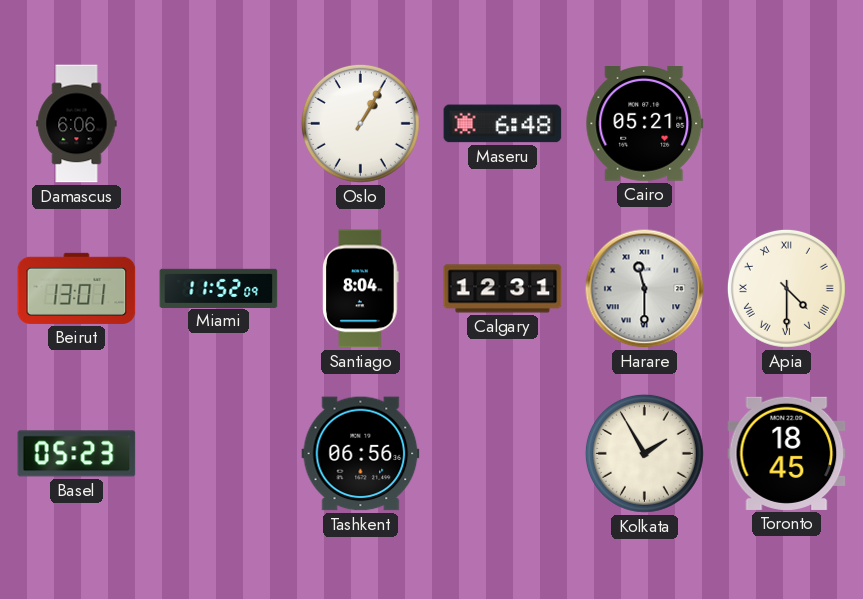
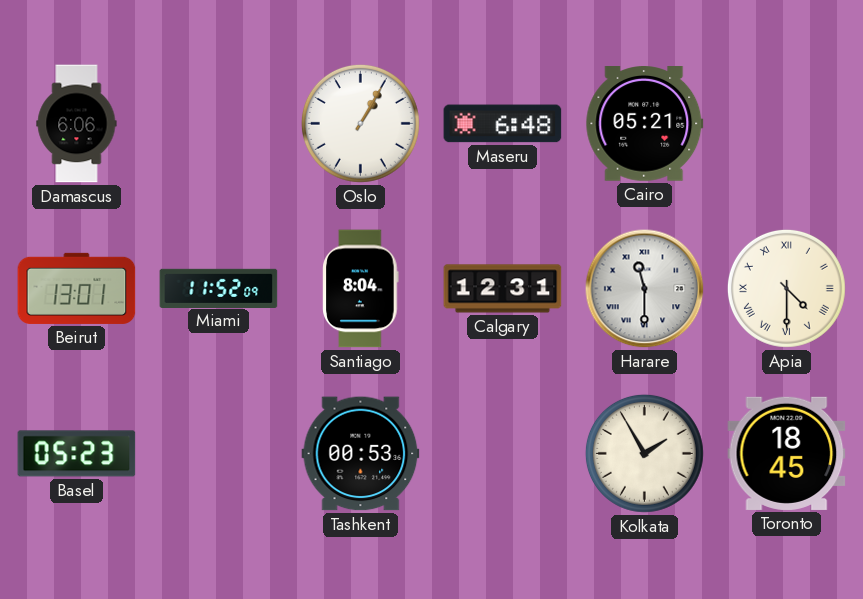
Tashkent: 06:56 -> 00:53
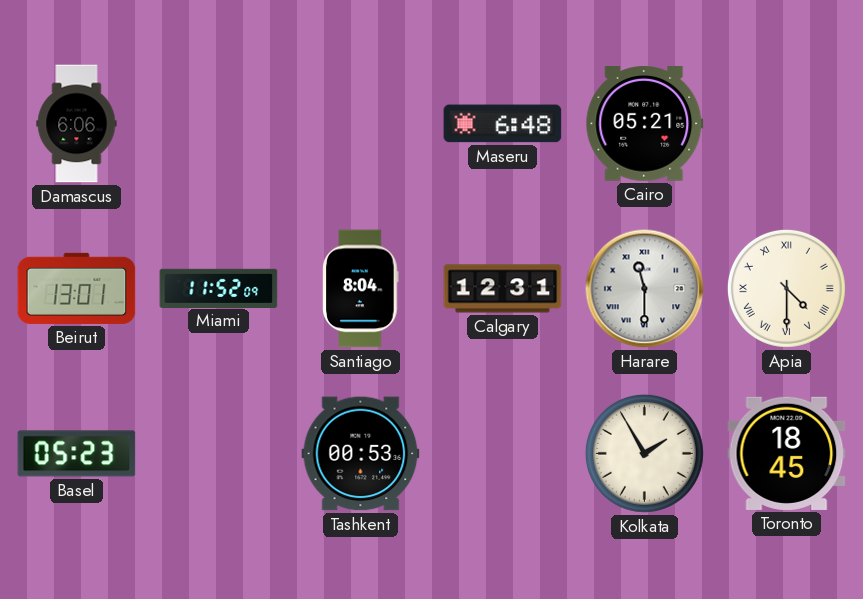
Oslo: 1:05 -> none
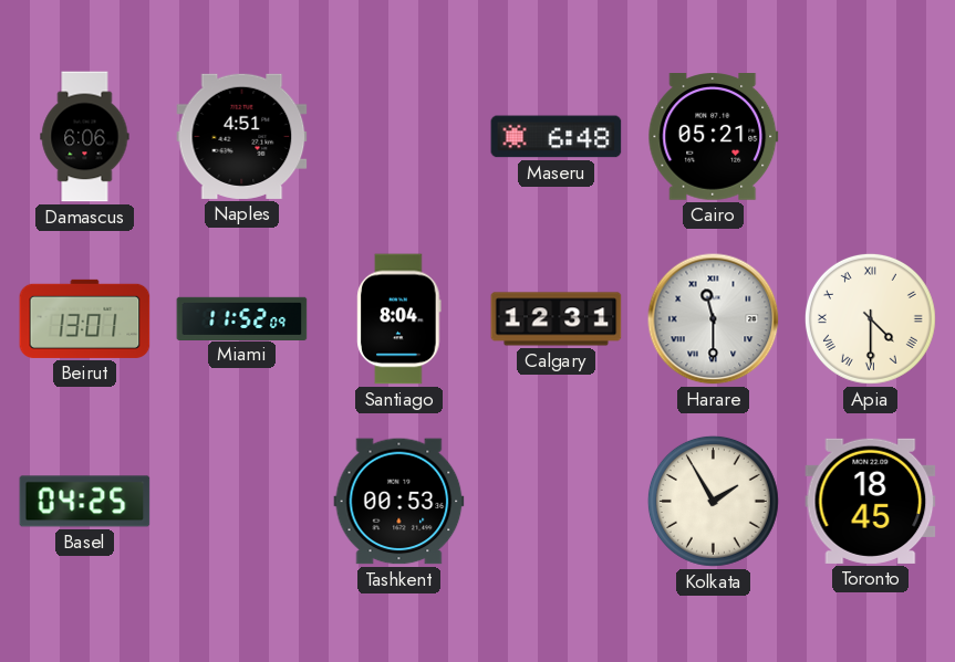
Naples: none -> 4:51
Basel: 05:23 -> 04:25
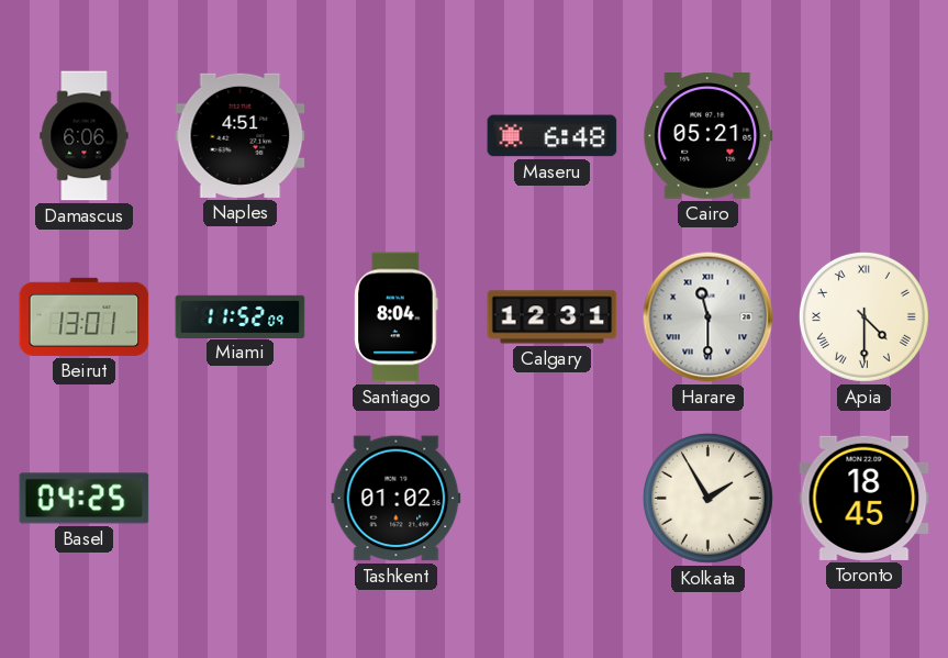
Tashkent: 00:53 -> 01:02
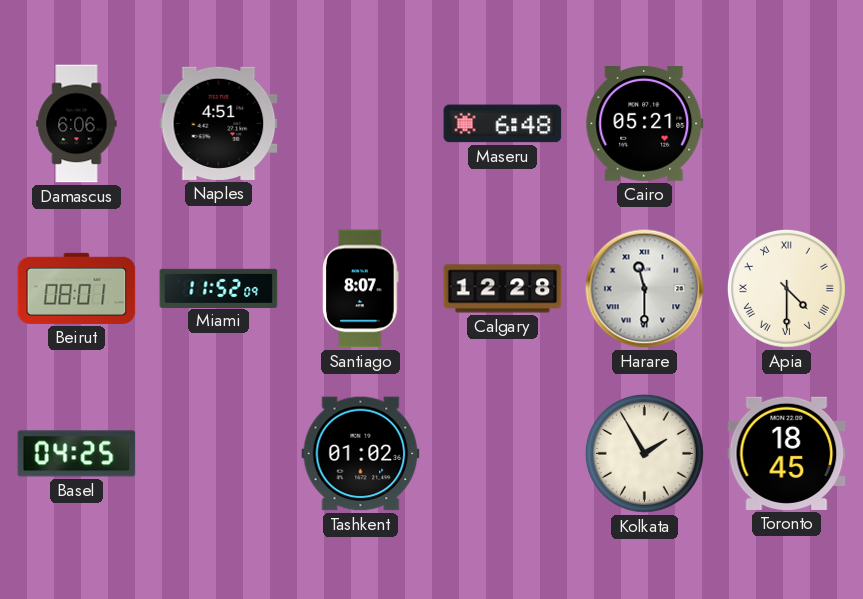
Beirut: 13:01 -> 08:01
Santiago: 8:04 -> 8:07
Calgary: 12:31 -> 12:28
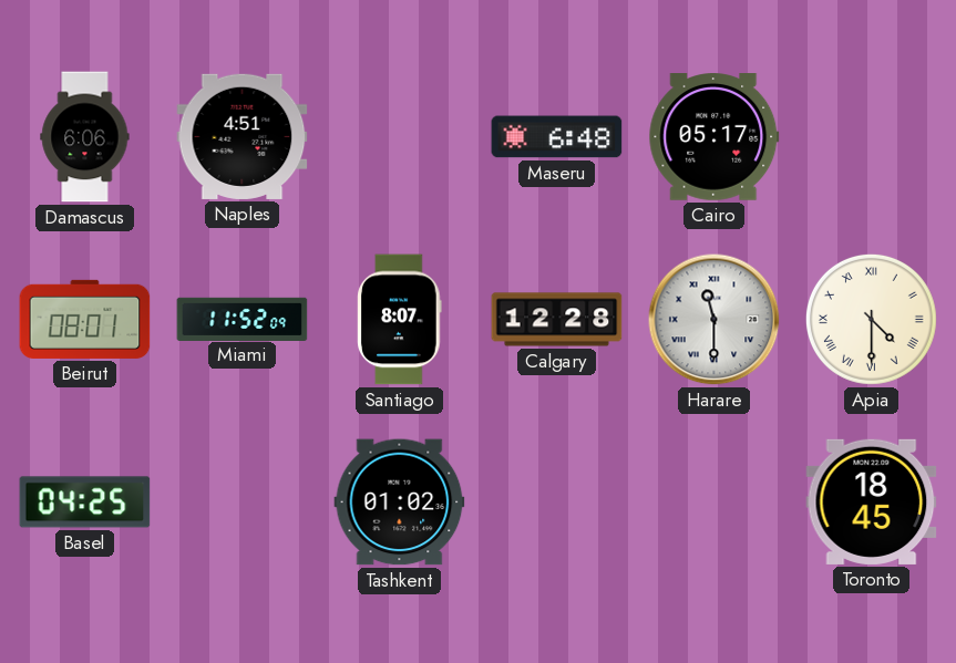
Cairo: 05:21 -> 05:17
Kolkata: 1:55 -> none
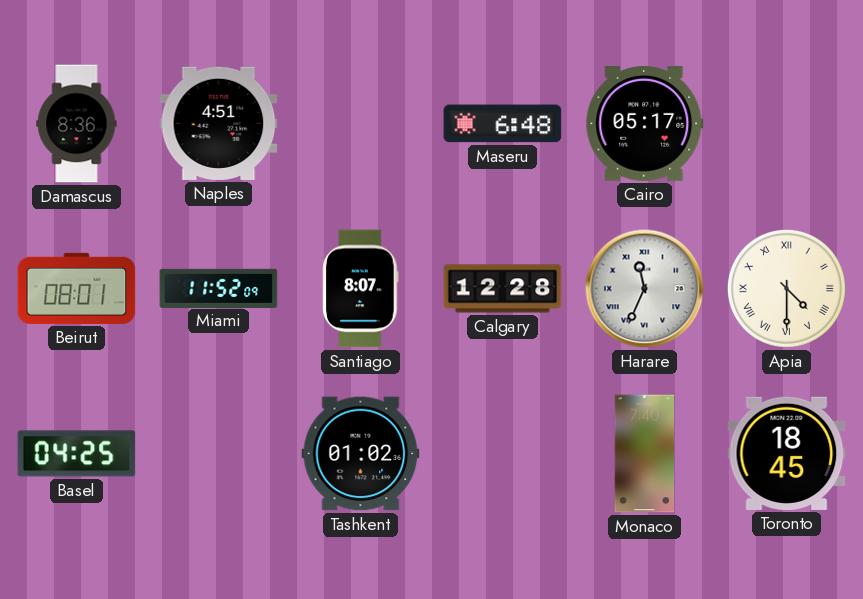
Damascus: 6:06 -> 8:36
Harare: 11:30 -> 11:34
Monaco: none -> 7:40
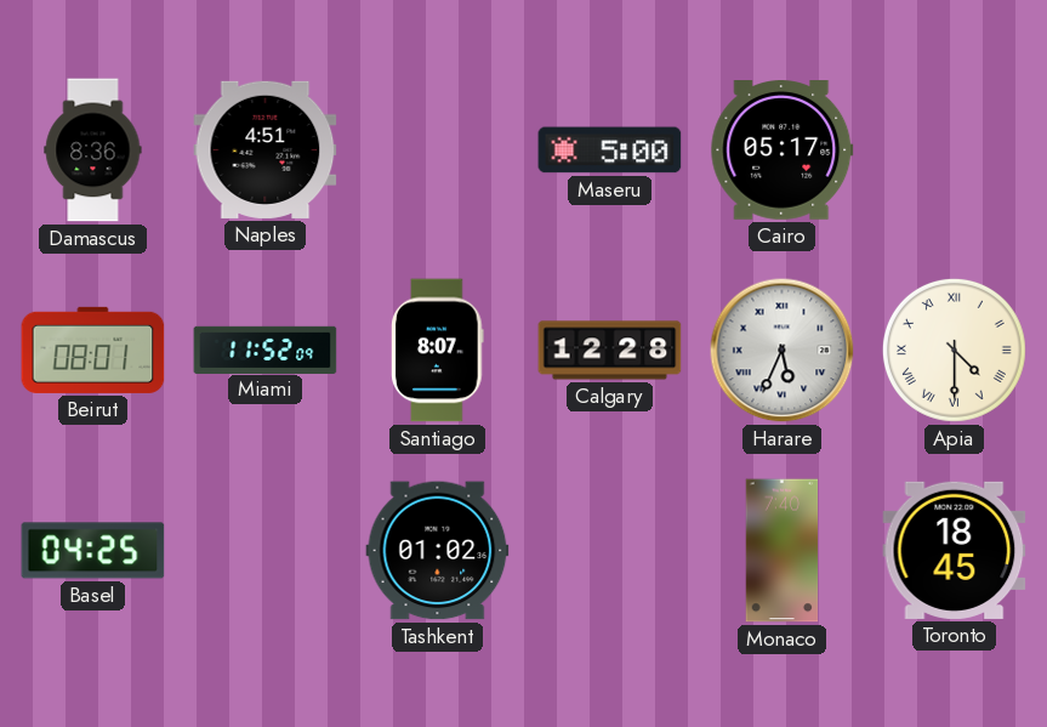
Maseru: 6:48 -> 5:00
Harare: 11:34 -> 5:34
